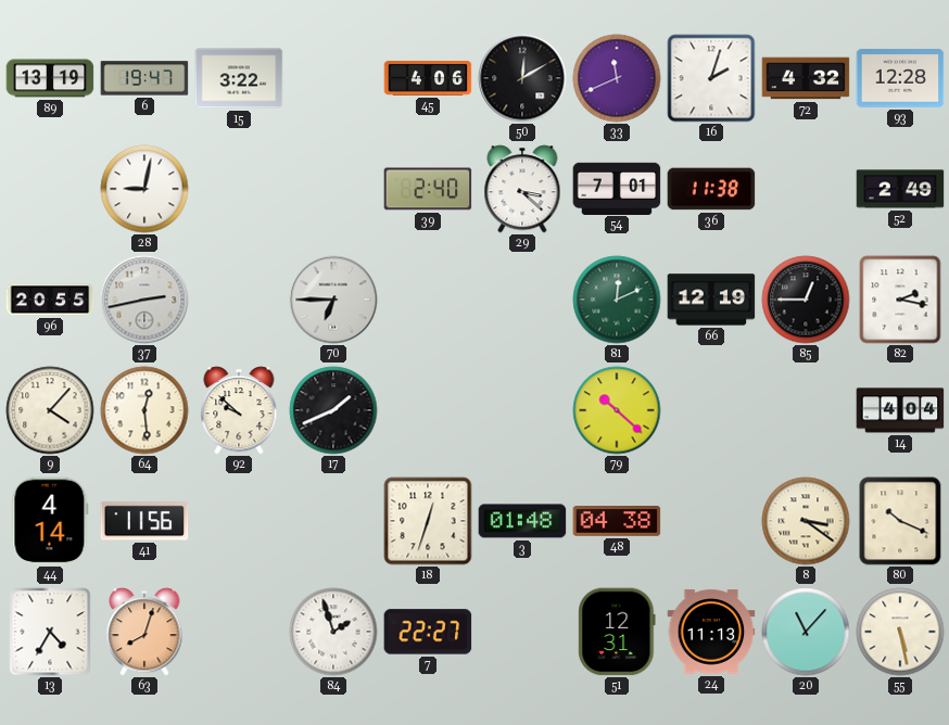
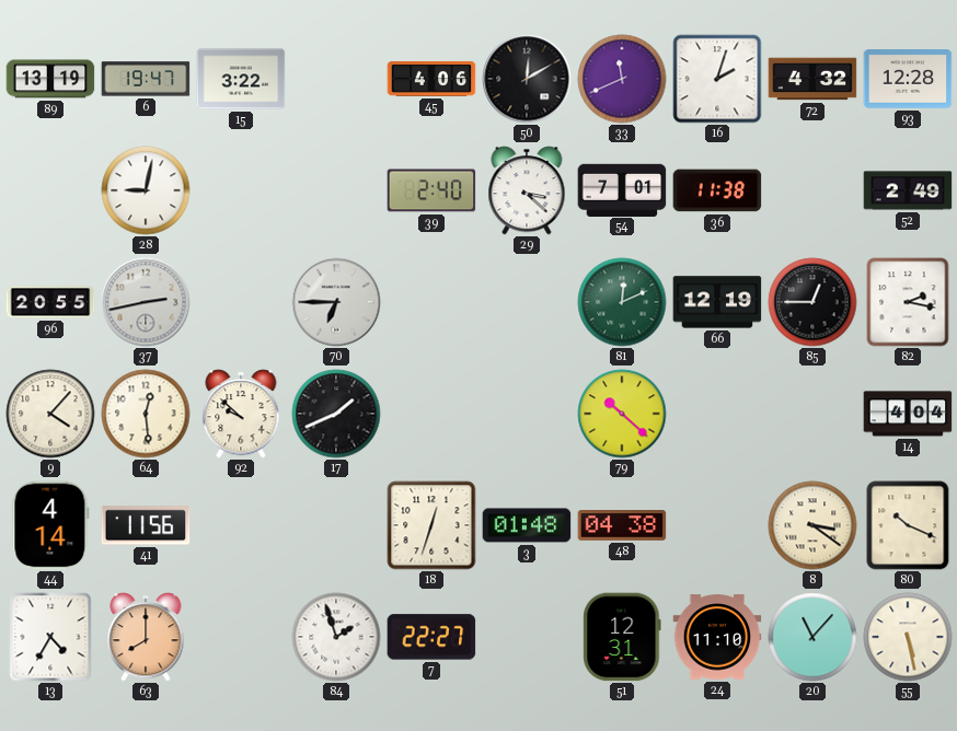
63: 8:03 -> 8:00
24: 11:13 -> 11:10
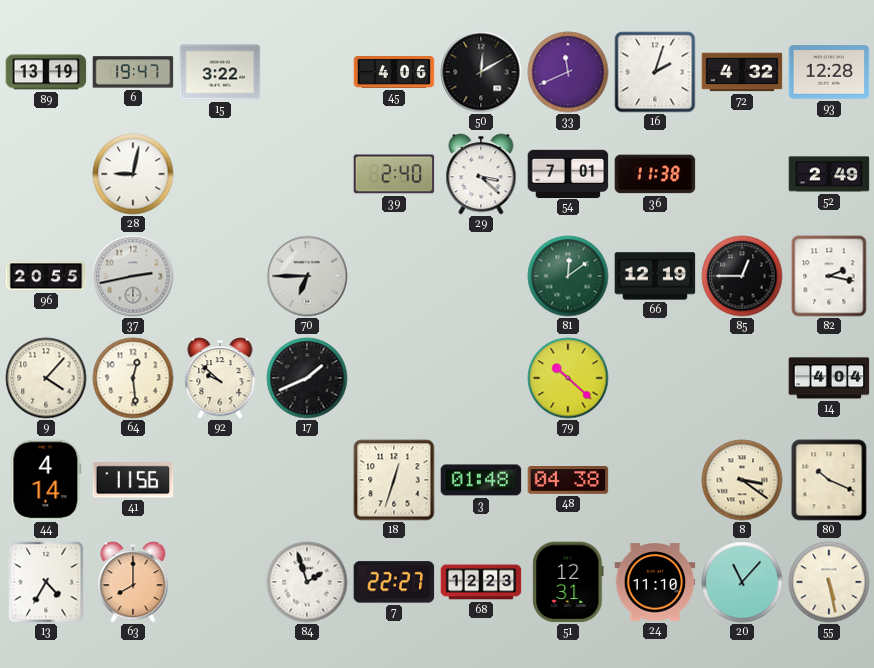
81: 12:11 -> 12:09
68: none -> 12:23
